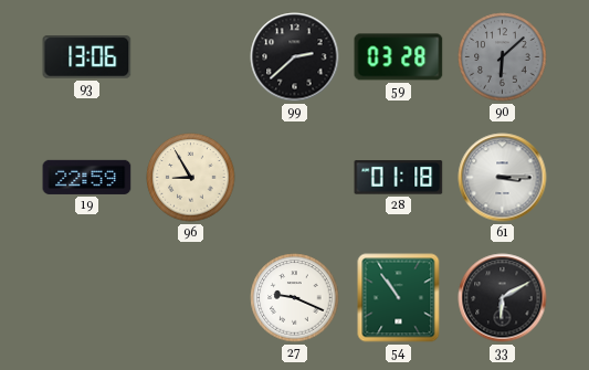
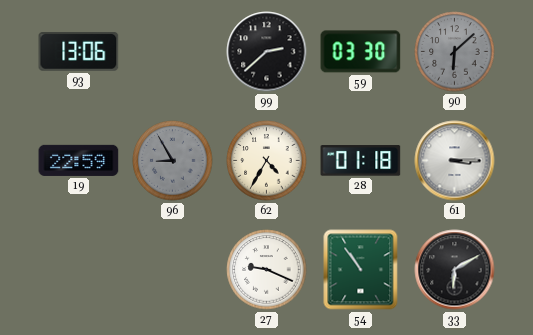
59: 03:28 -> 03:30
96 dial: cream -> grey
62: none -> 4:35
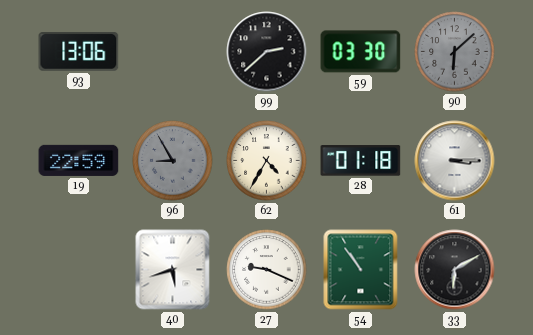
40: none -> 5:42
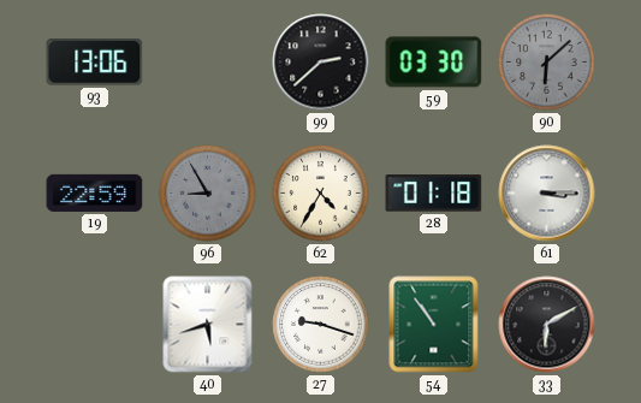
27: 9:19 -> 9:18
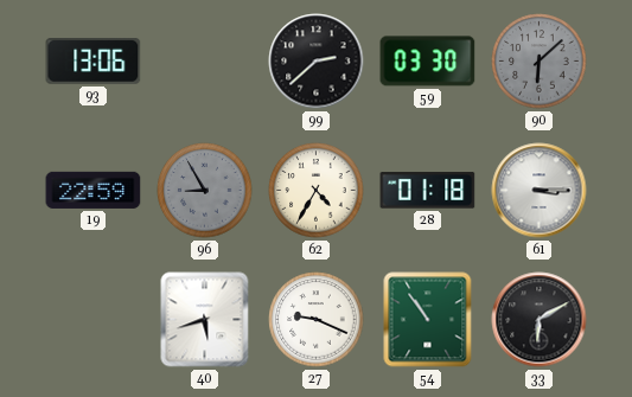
27: 9:18 -> 9:19
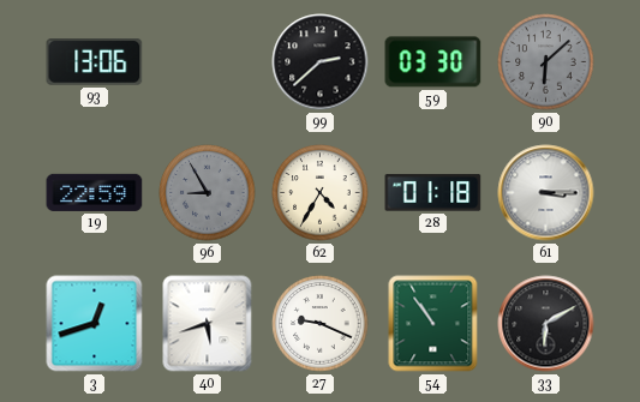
3: none -> 12:42
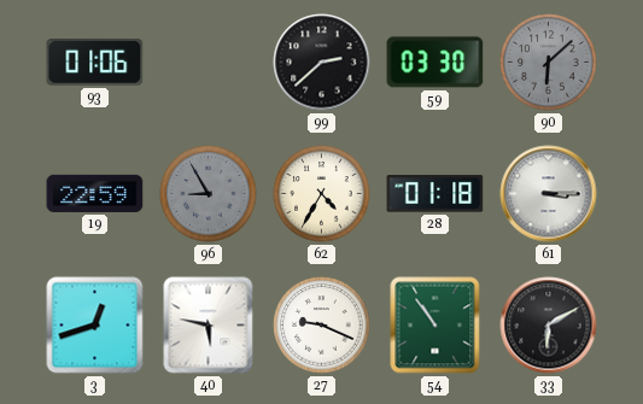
93: 13:06 -> 01:06
40: 5:42 -> 5:47
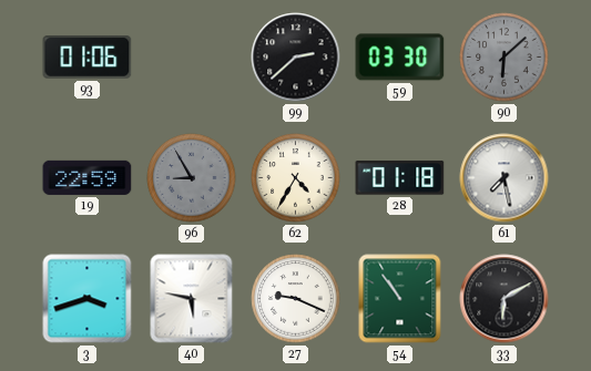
61: 3:15 -> 7:28
3: 12:42 -> 3:42
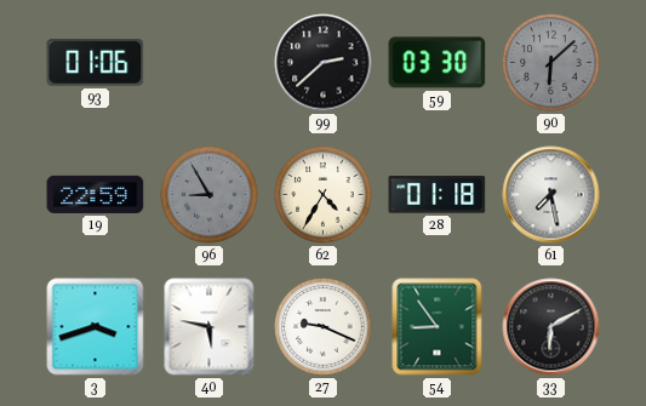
54: 10:54 -> 8:54
